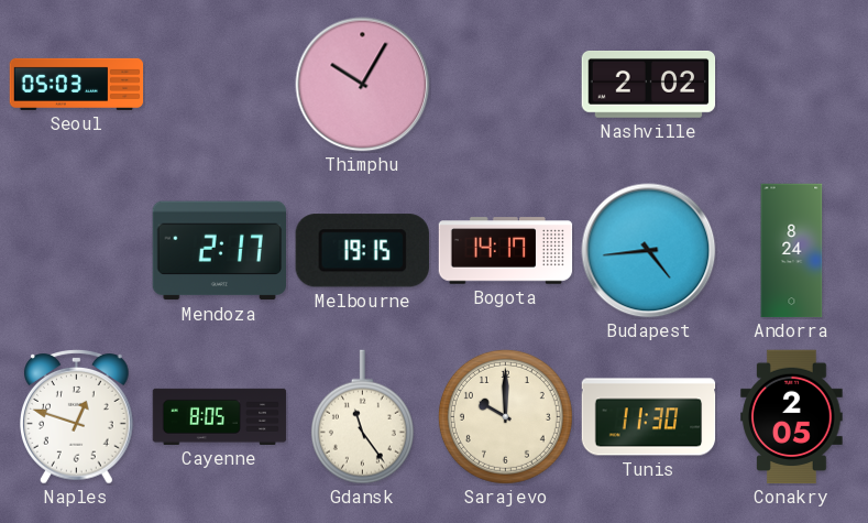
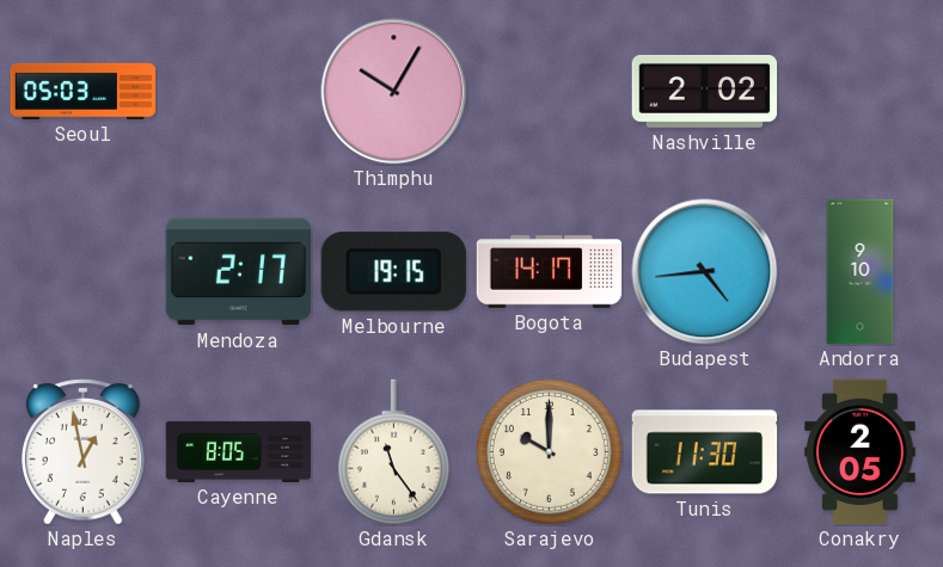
Andorra: 8:24 -> 9:10
Naples: 12:48 -> 12:58
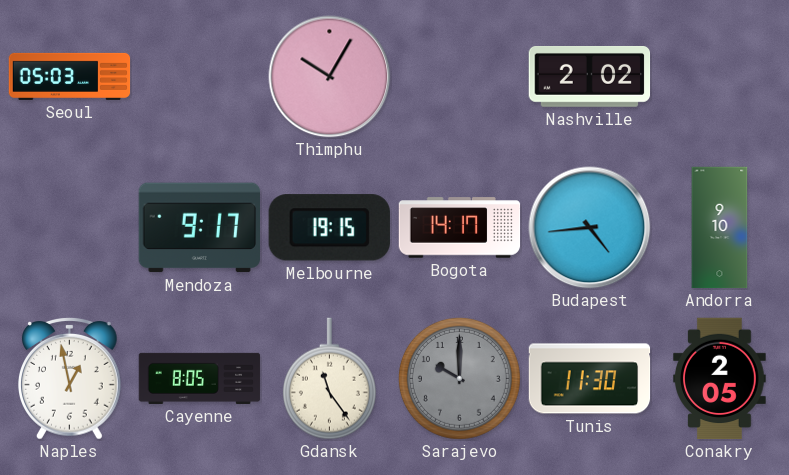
Mendoza: 2:17 -> 9:17
Sarajevo dial: cream -> grey
